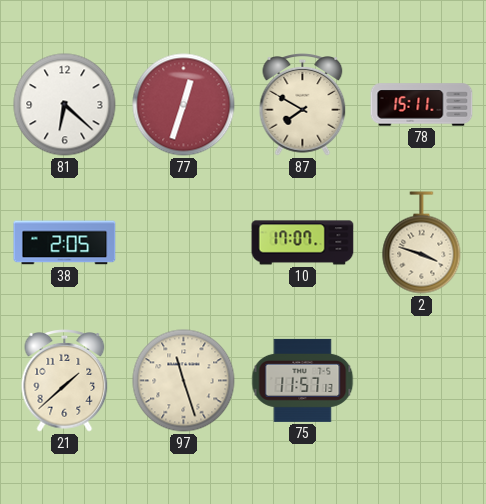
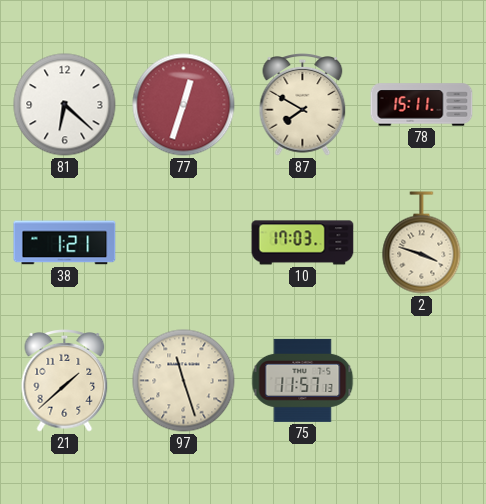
38: 2:05 -> 1:21
10: 17:07 -> 17:03
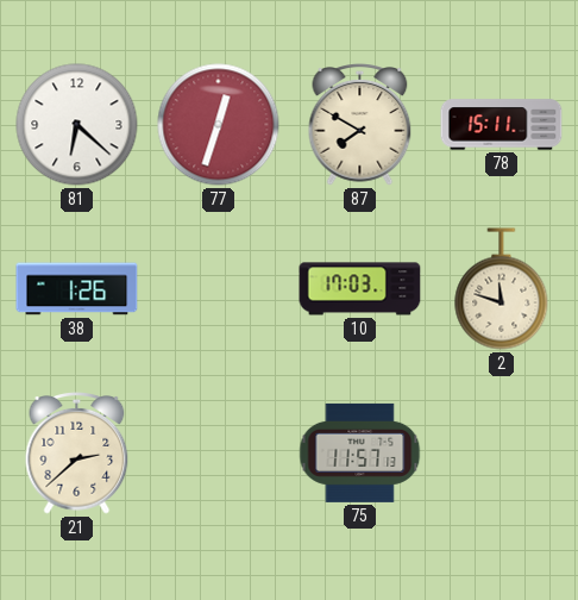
38: 1:21 -> 1:26
2: 3:48 -> 11:48
21: 1:38 -> 2:38
97: 11:27 -> none
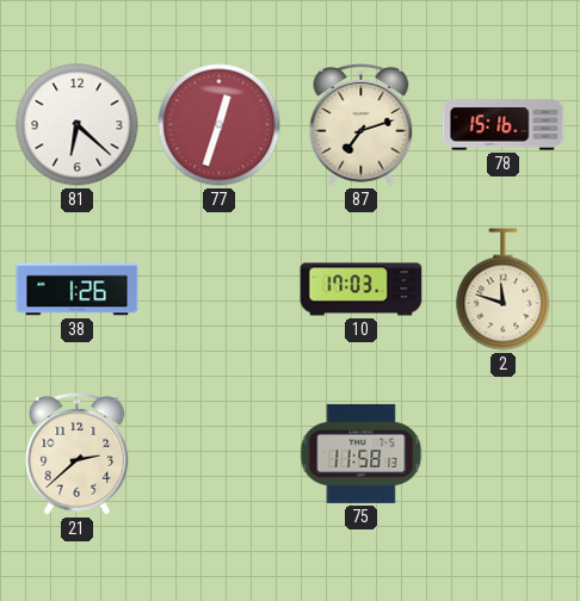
87: 7:50 -> 7:12
78: 15:11 -> 15:16
75: 11:57 -> 11:58
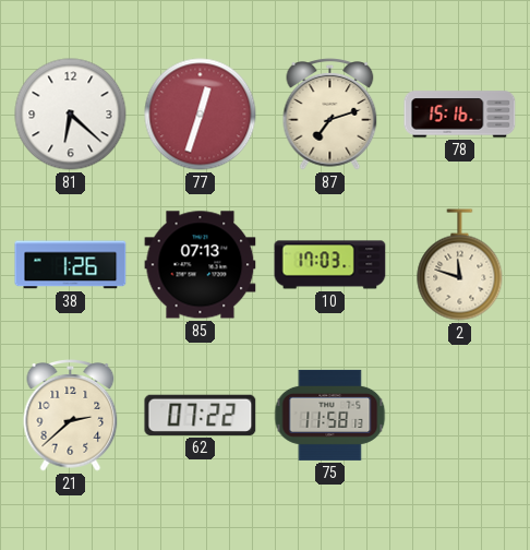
85: none -> 07:13
62: none -> 07:22
